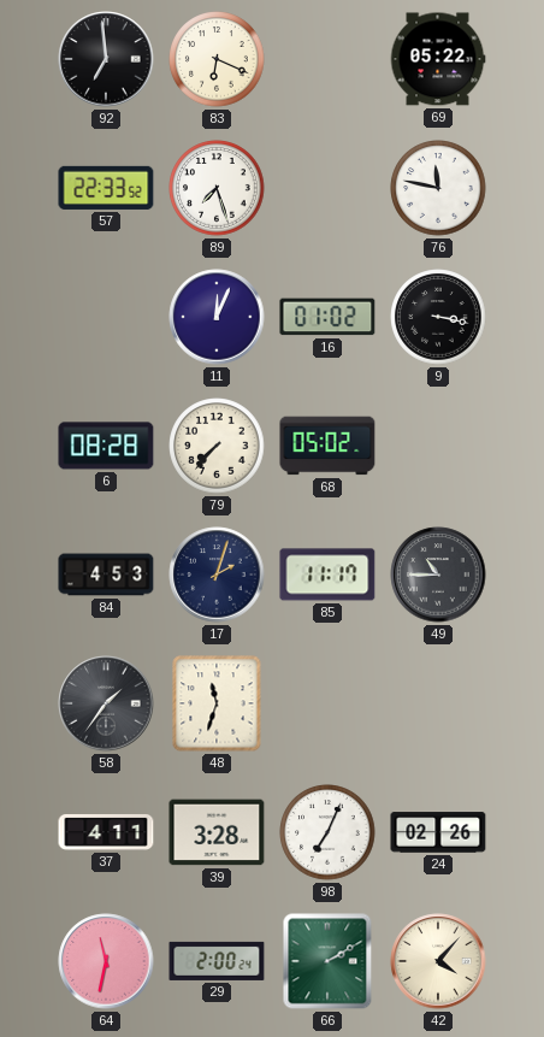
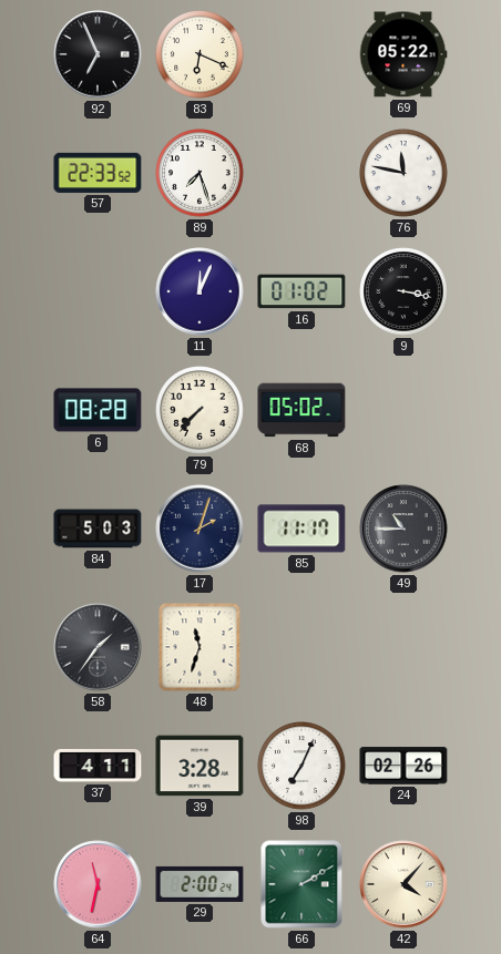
92: 6:59 -> 6:56
84: 4:53 -> 5:03
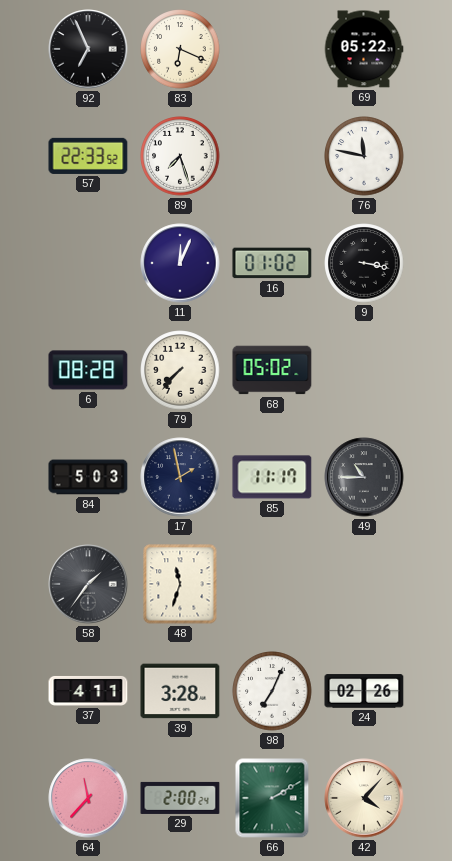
17: 2:03 -> 1:58
64: 11:32 -> 11:37
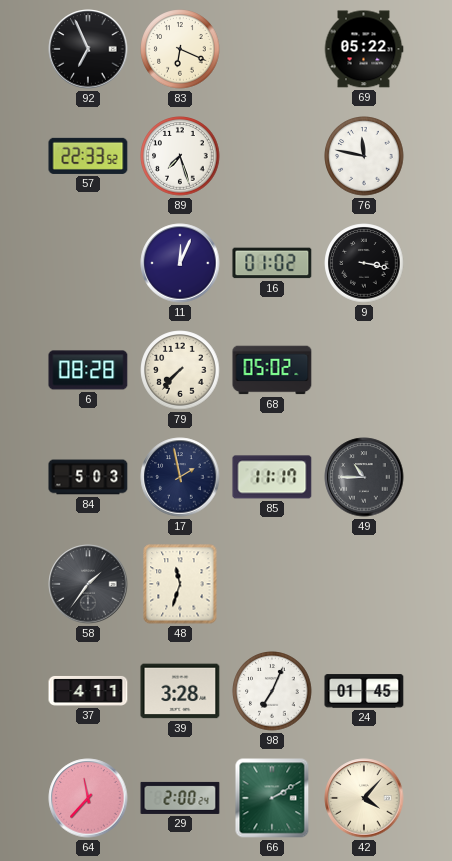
24: 02:26 -> 01:45
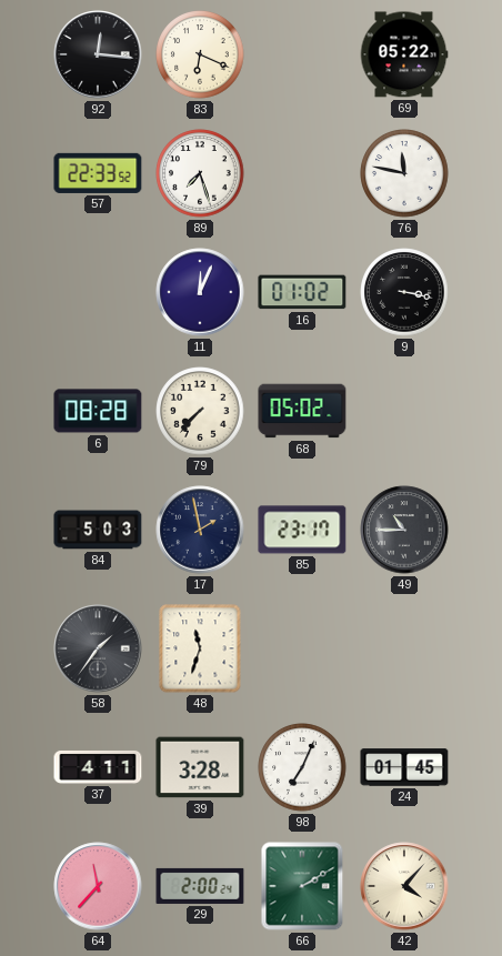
92: 6:56 -> 12:16
85: 11:17 -> 23:17
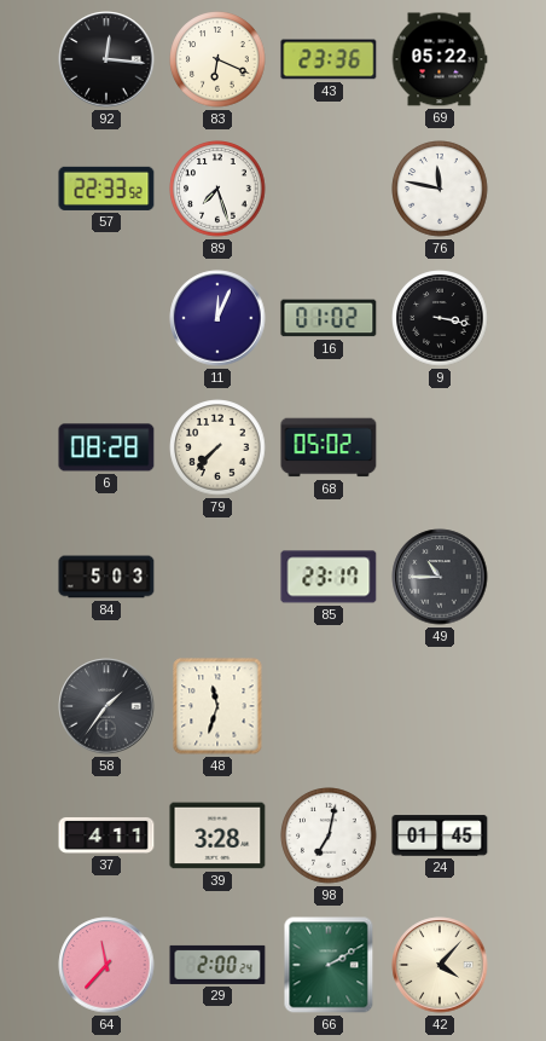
43: none -> 23:36
17: 1:58 -> none
98: 7:04 -> 7:02
